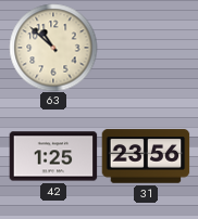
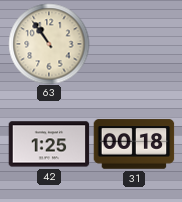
63: 10:52 -> 10:54
31: 23:56 -> 00:18
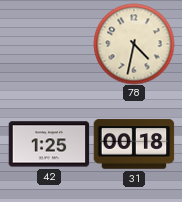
63: 10:54 -> none
78: none -> 4:32
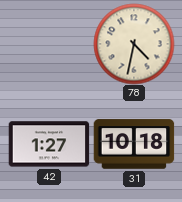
42: 1:25 -> 1:27
31: 00:18 -> 10:18
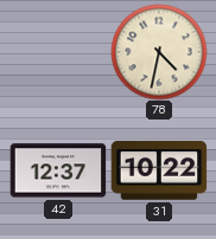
42: 1:27 -> 12:37
31: 10:18 -> 10:22
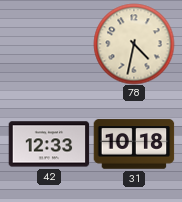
42: 12:37 -> 12:33
31: 10:22 -> 10:18
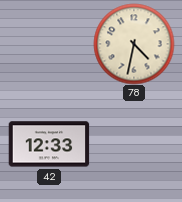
31: 10:18 -> none
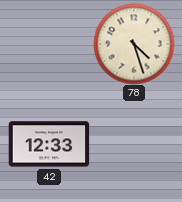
78: 4:32 -> 4:27
